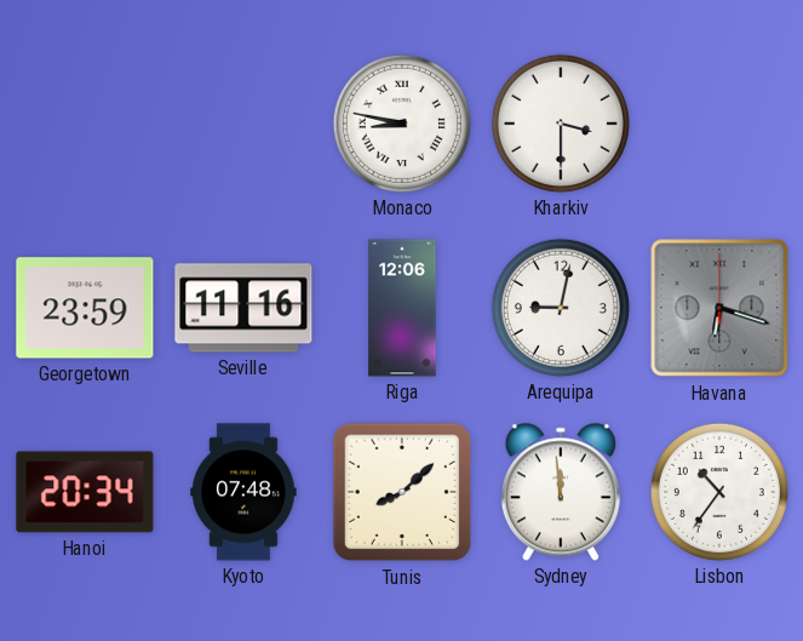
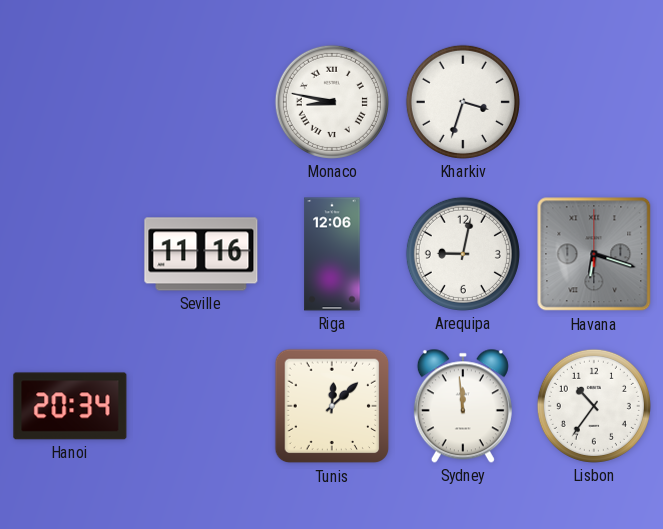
Kharkiv: 3:30 -> 3:33
Georgetown: 23:59 -> none
Kyoto: 07:48 -> none
Tunis: 8:08 -> 12:08
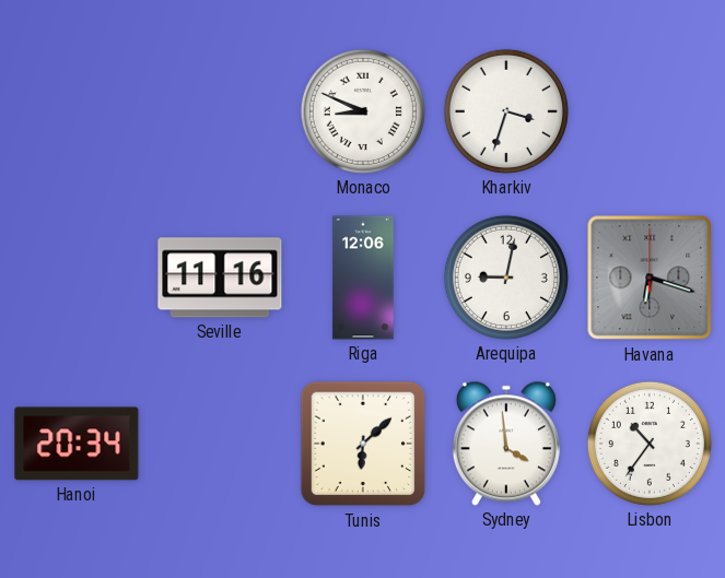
Monaco: 8:47 -> 8:49
Tunis: 12:08 -> 6:08
Sydney: 11:59 -> 3:59
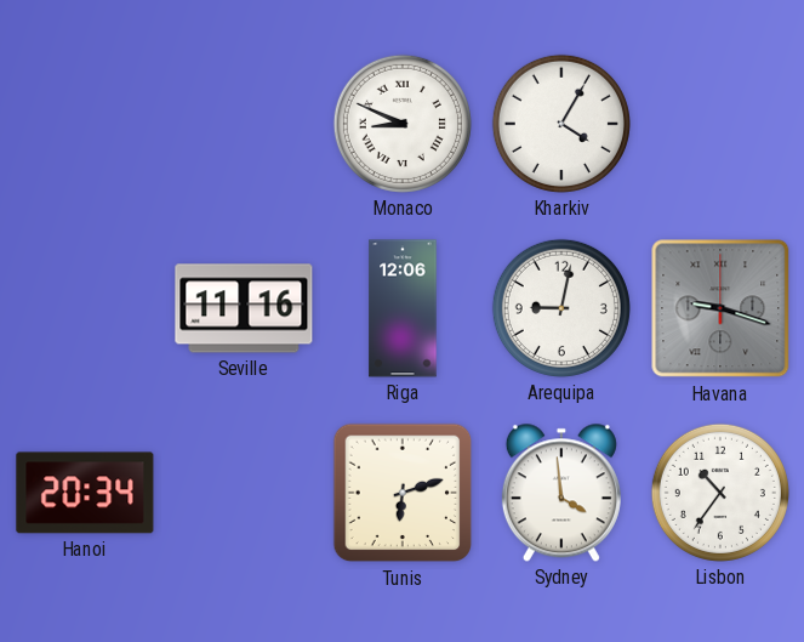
Kharkiv: 3:33 -> 4:05
Havana: 6:18 -> 9:18
Tunis: 6:08 -> 6:12
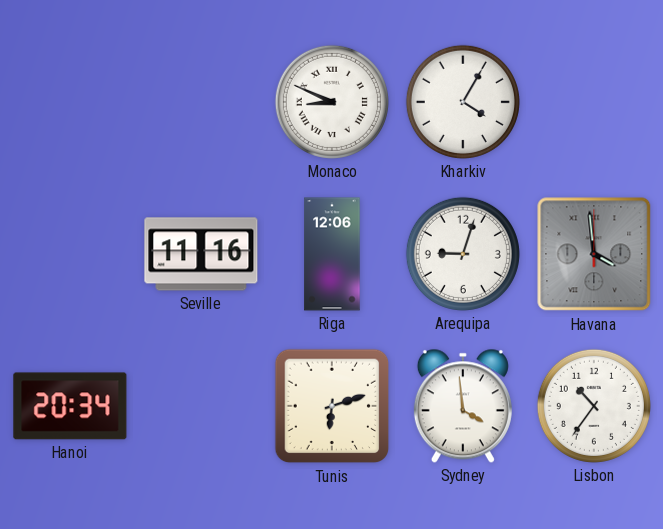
Arequipa: 9:02 -> 9:03
Havana: 9:18 -> 3:59
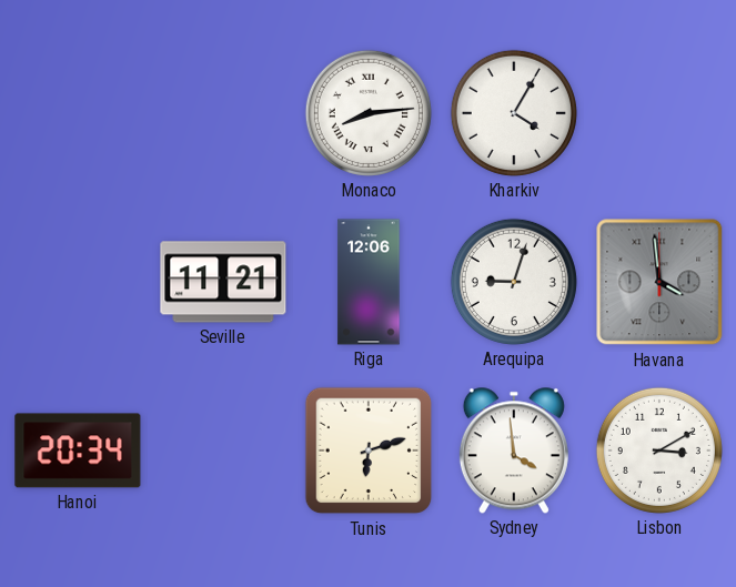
Monaco: 8:49 -> 8:14
Seville: 11:16 -> 11:21
Lisbon: 10:36 -> 3:10
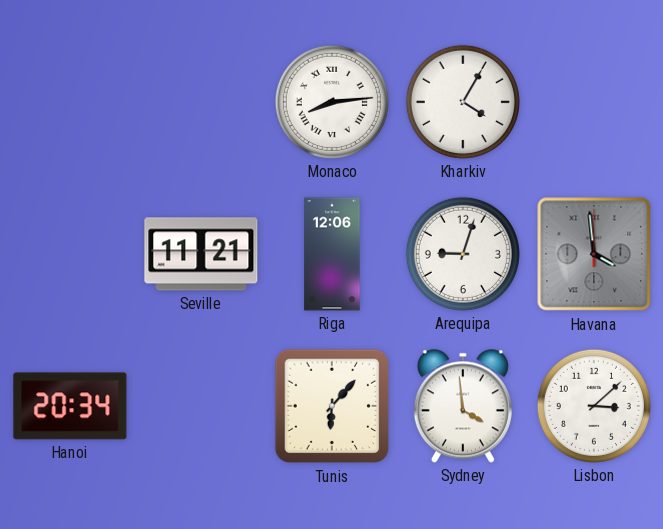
Tunis: 6:12 -> 6:07
Lisbon: 3:10 -> 3:08
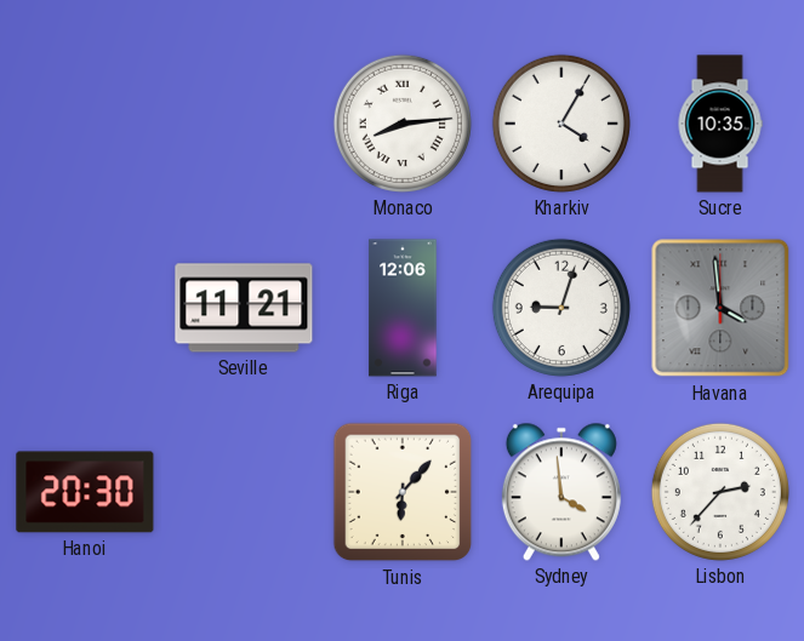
Sucre: none -> 10:35
Hanoi: 20:34 -> 20:30
Lisbon: 3:08 -> 2:37
